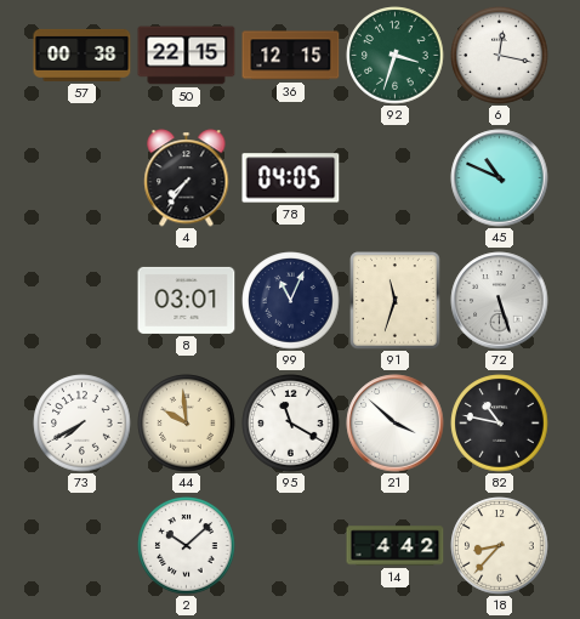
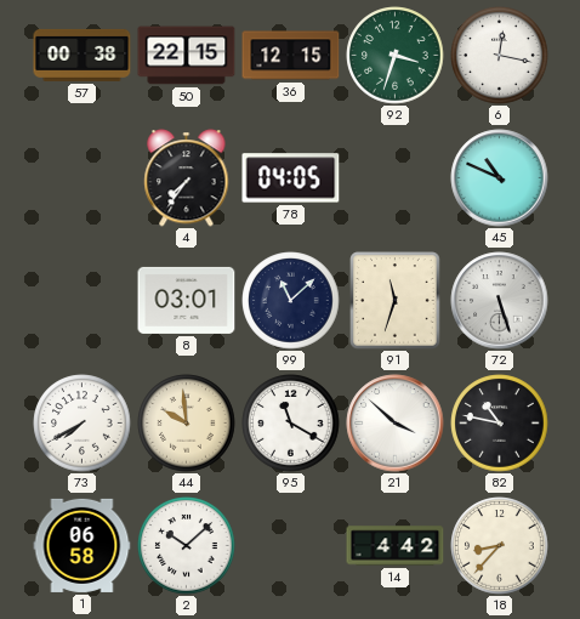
99: 11:04 -> 11:08
1: none -> 06:58
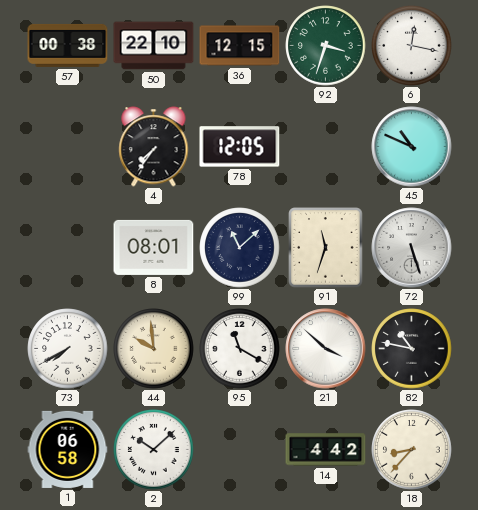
50: 22:15 -> 22:10
78: 04:05 -> 12:05
8: 03:01 -> 08:01
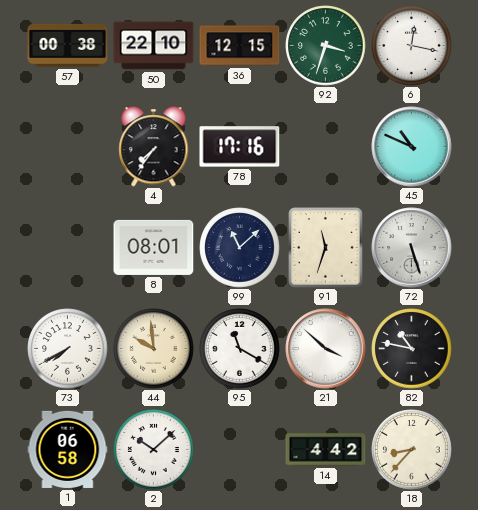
78: 12:05 -> 17:16
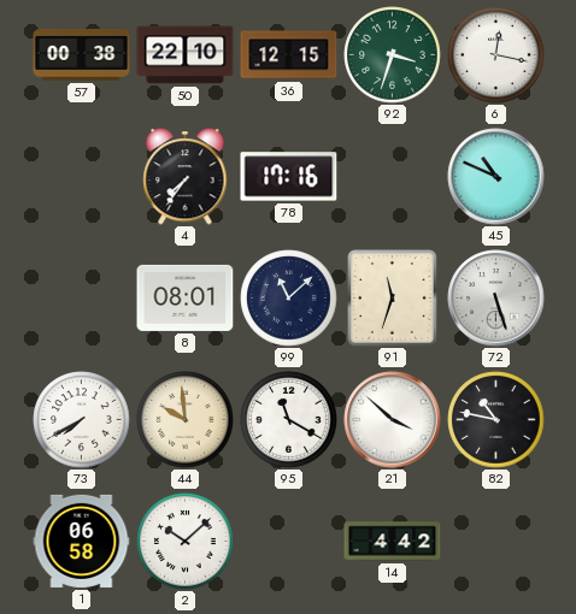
18: 8:37 -> none
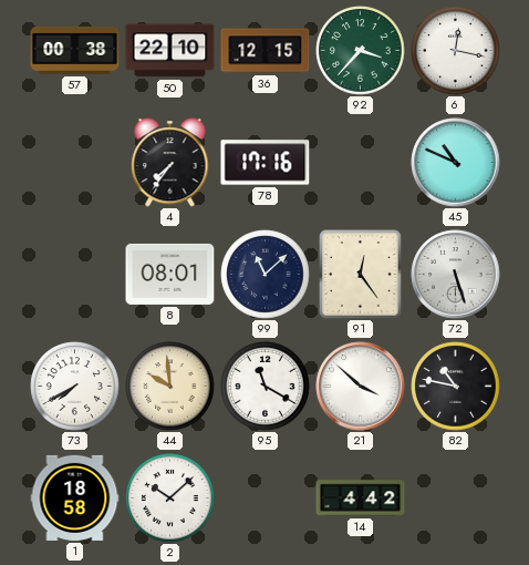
92: 3:33 -> 3:37
91: 11:33 -> 12:24
1: 06:58 -> 18:58
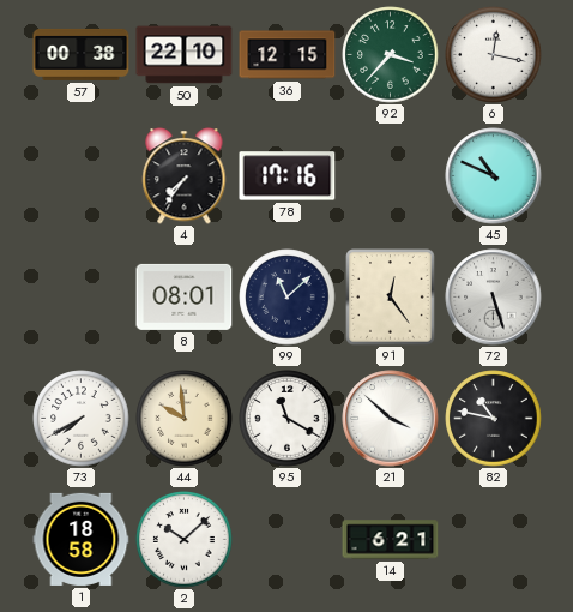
14: 4:42 -> 6:21
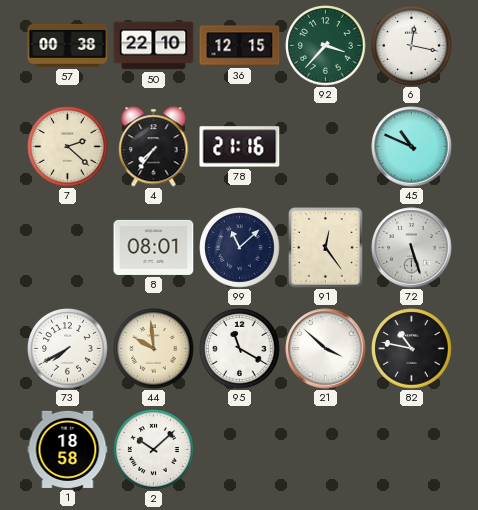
7: none -> 2:22
78: 17:16 -> 21:16
14: 6:21 -> none
